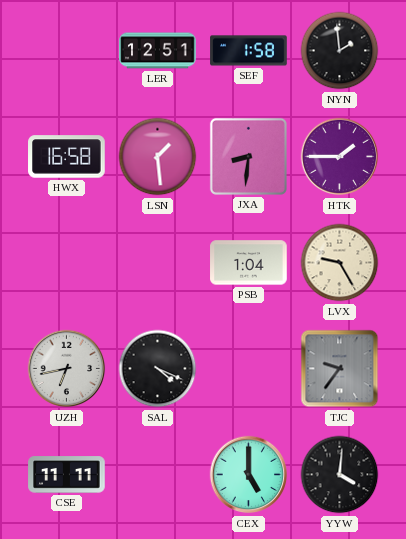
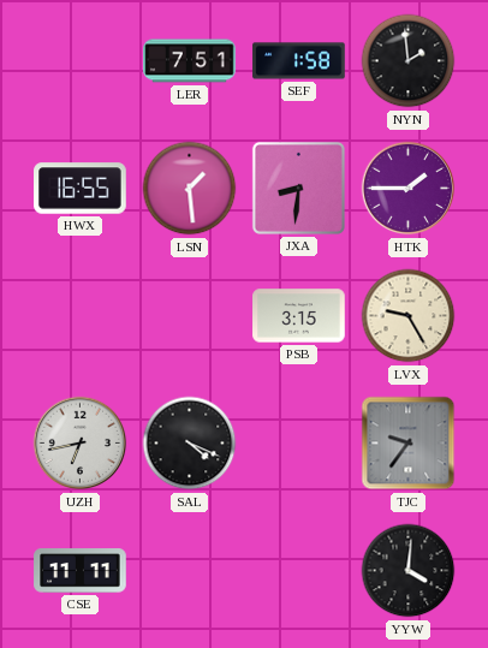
LER: 12:51 -> 7:51
HWX: 16:58 -> 16:55
PSB: 1:04 -> 3:15
CEX: 5:00 -> none
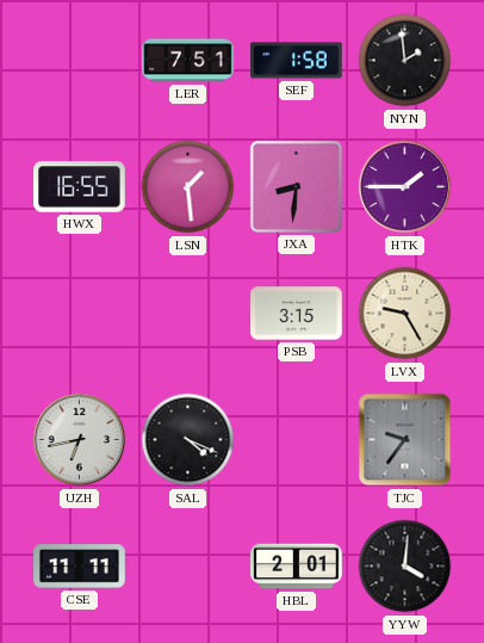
HBL: none -> 2:01
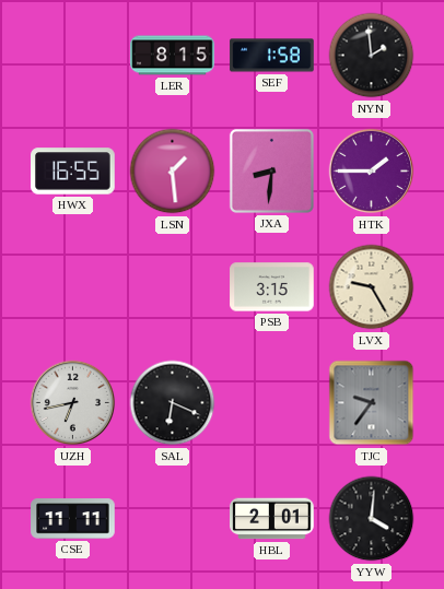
LER: 7:51 -> 8:15
SAL: 4:19 -> 6:19
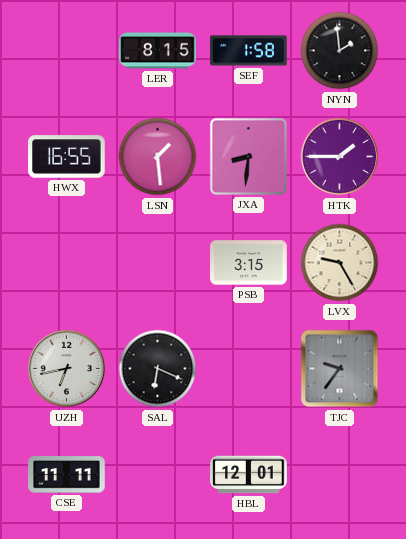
HBL: 2:01 -> 12:01
YYW: 4:01 -> none
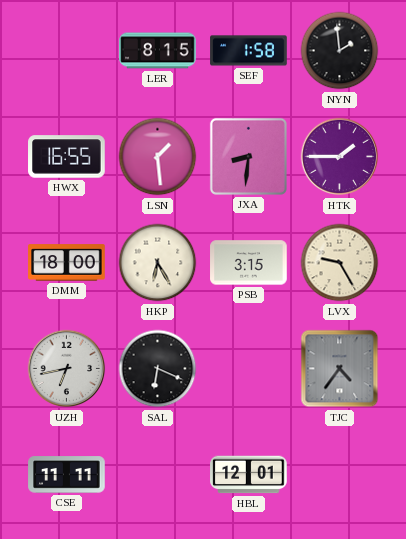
DMM: none -> 18:00
HKP: none -> 6:25
TJC: 9:36 -> 4:36
